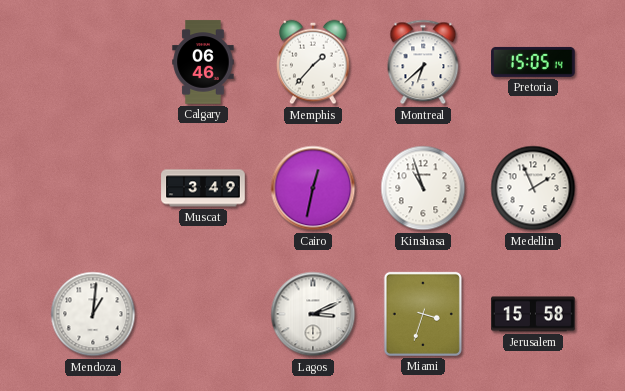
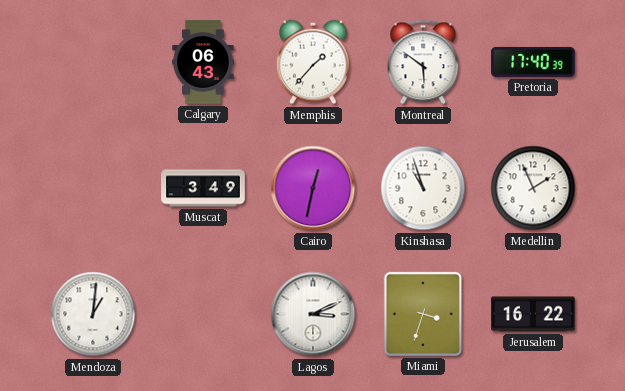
Calgary: 06:46 -> 06:43
Montreal: 6:38 -> 5:51
Pretoria: 15:05 -> 17:40
Jerusalem: 15:58 -> 16:22
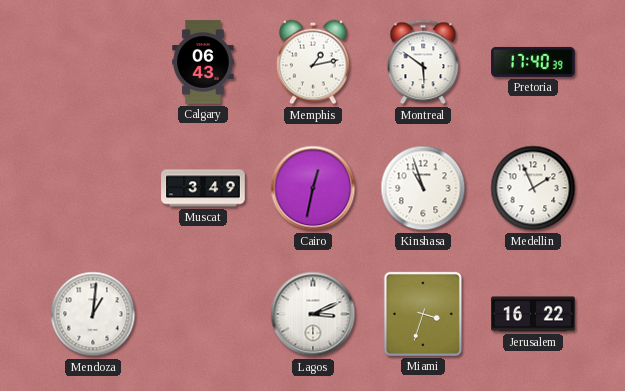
Memphis: 1:37 -> 1:13
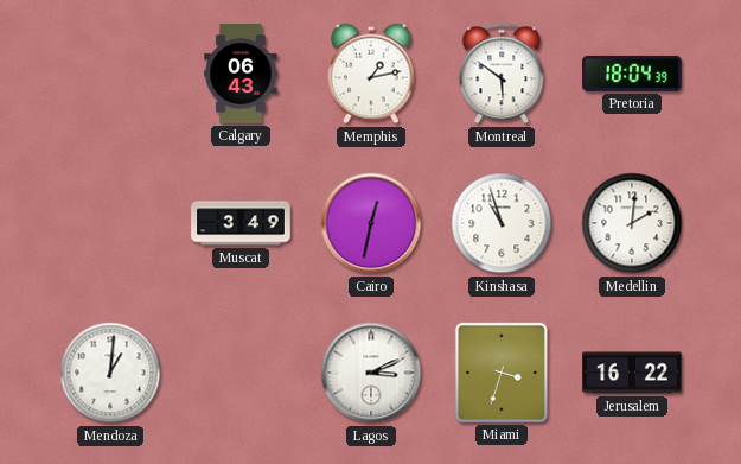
Pretoria: 17:40 -> 18:04
Medellin: 1:56 -> 2:01
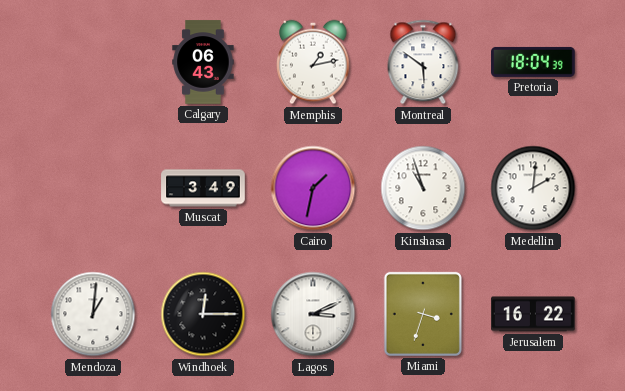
Cairo: 12:32 -> 1:32
Windhoek: none -> 12:15
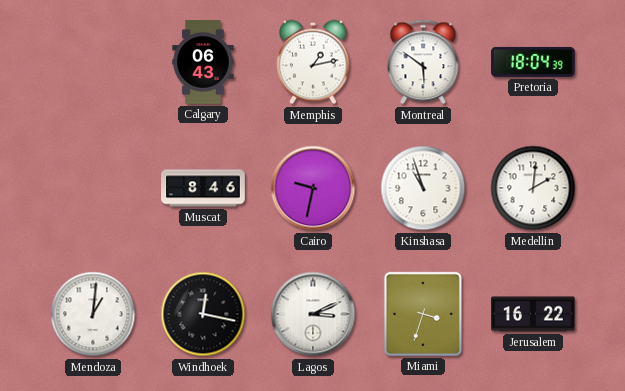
Muscat: 3:49 -> 8:46
Cairo: 1:32 -> 9:32
Windhoek: 12:15 -> 12:17
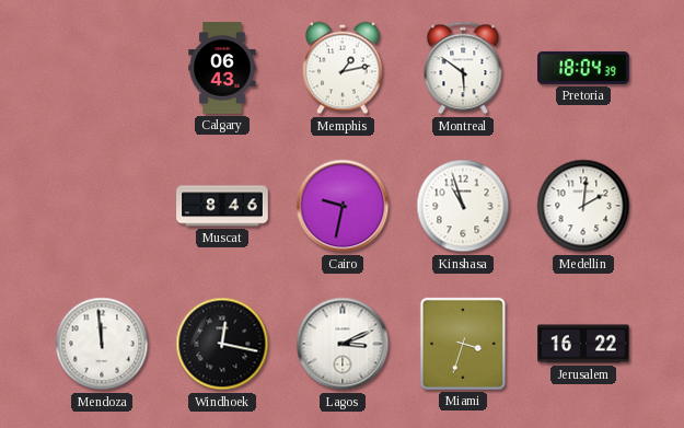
Mendoza: 1:01 -> 11:59
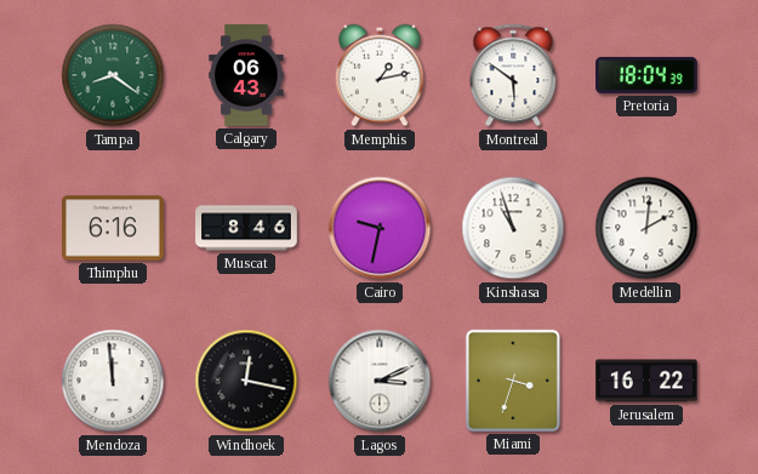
Tampa: none -> 8:21
Thimphu: none -> 6:16
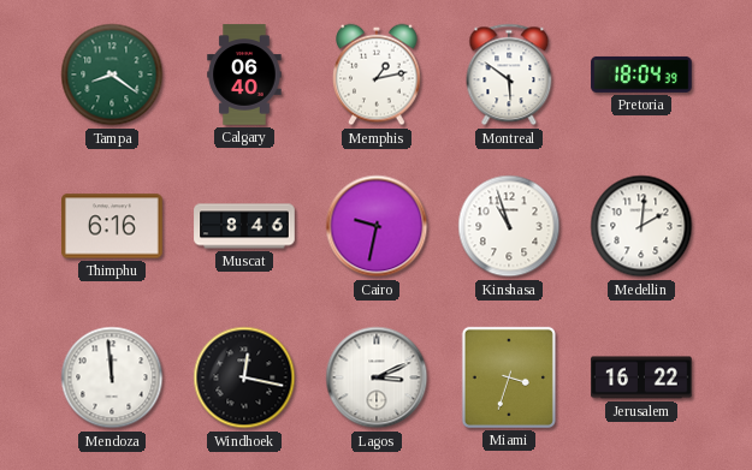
Calgary: 06:43 -> 06:40
